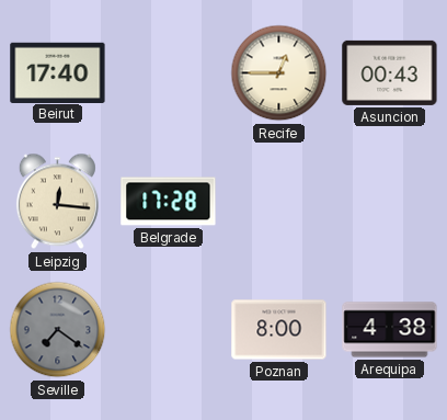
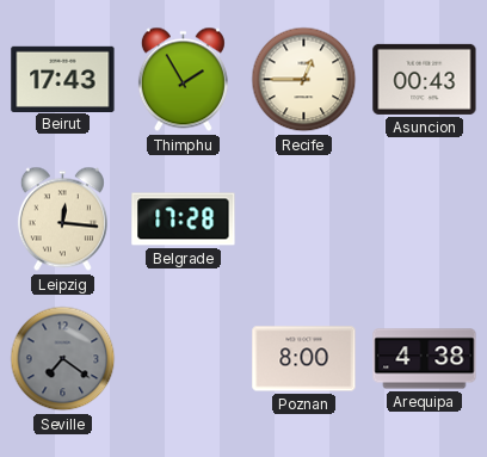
Beirut: 17:40 -> 17:43
Thimphu: none -> 1:55
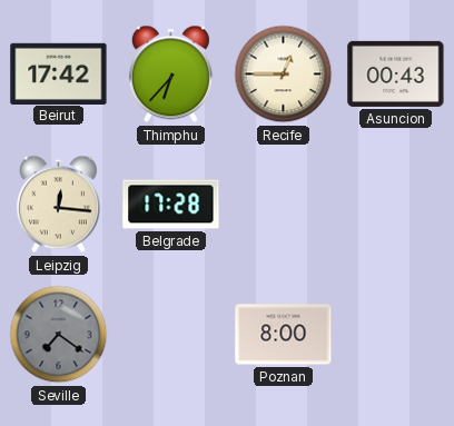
Beirut: 17:43 -> 17:42
Thimphu: 1:55 -> 6:37
Arequipa: 4:38 -> none
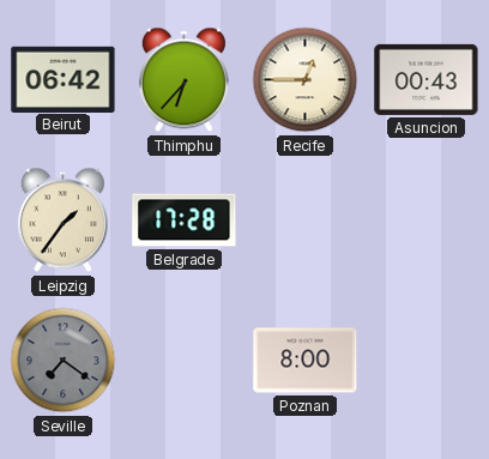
Beirut: 17:42 -> 06:42
Leipzig: 12:16 -> 1:36
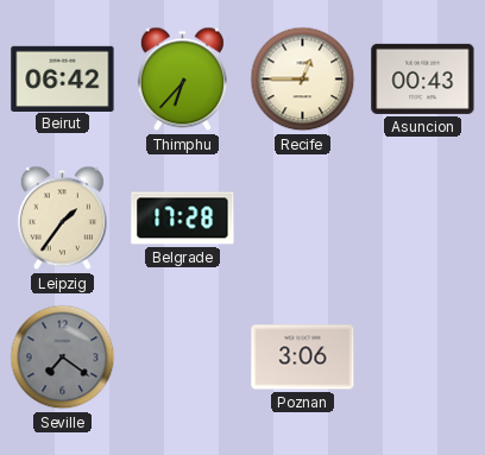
Poznan: 8:00 -> 3:06
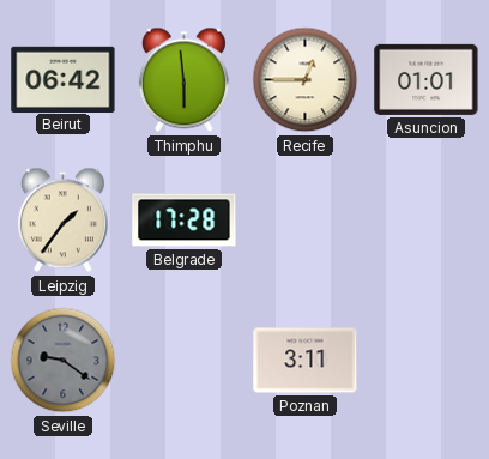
Thimphu: 6:37 -> 5:59
Asuncion: 00:43 -> 01:01
Seville: 7:21 -> 9:21
Poznan: 3:06 -> 3:11
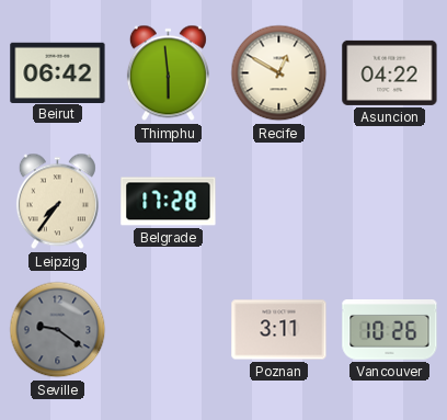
Recife: 12:45 -> 12:50
Asuncion: 01:01 -> 04:22
Leipzig: 1:36 -> 7:36
Vancouver: none -> 10:26
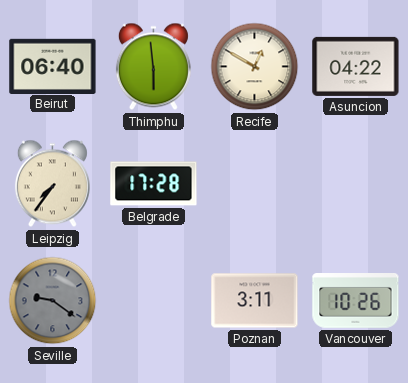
Beirut: 06:42 -> 06:40
